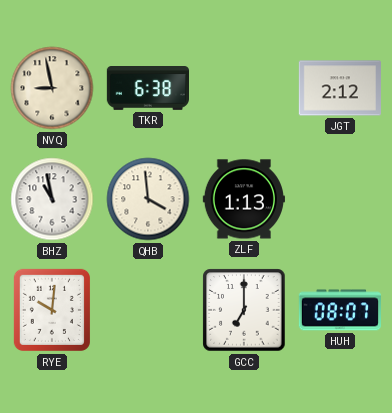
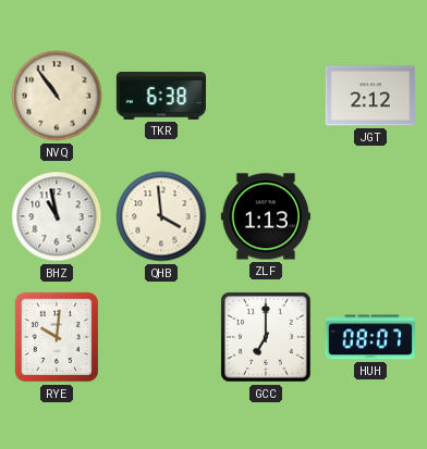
NVQ: 8:58 -> 10:54
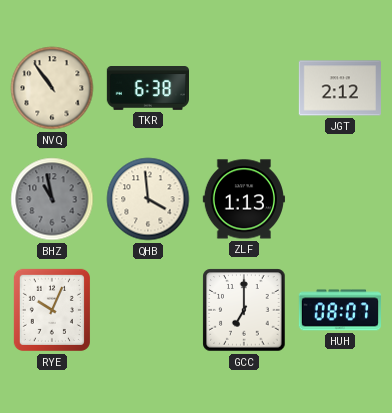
BHZ dial: white -> grey
RYE: 10:01 -> 10:04
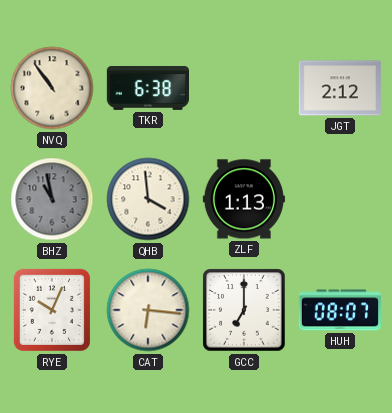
CAT: none -> 6:16
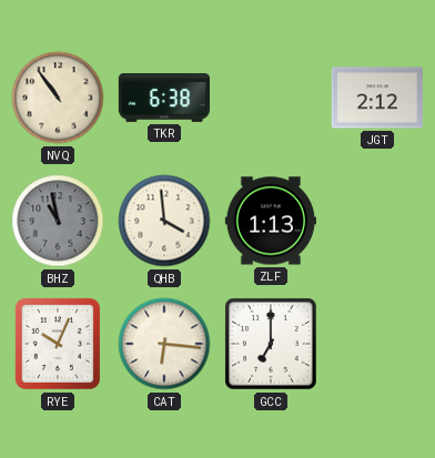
HUH: 08:07 -> none
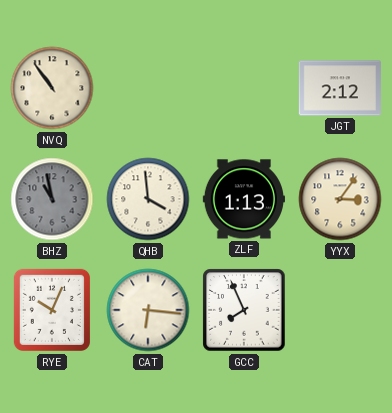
TKR: 6:38 -> none
YYX: none -> 3:06
GCC: 7:00 -> 7:56
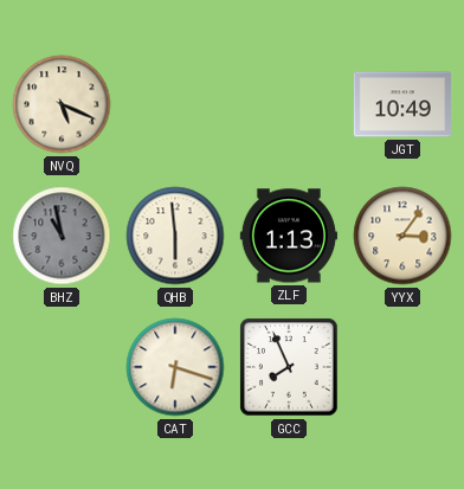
NVQ: 10:54 -> 5:19
JGT: 2:12 -> 10:49
QHB: 3:59 -> 5:59
RYE: 10:04 -> none
CAT: 6:16 -> 6:18
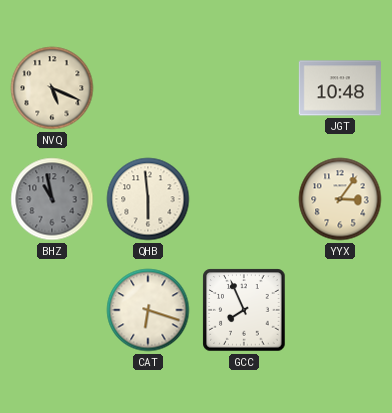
JGT: 10:49 -> 10:48
ZLF: 1:13 -> none
